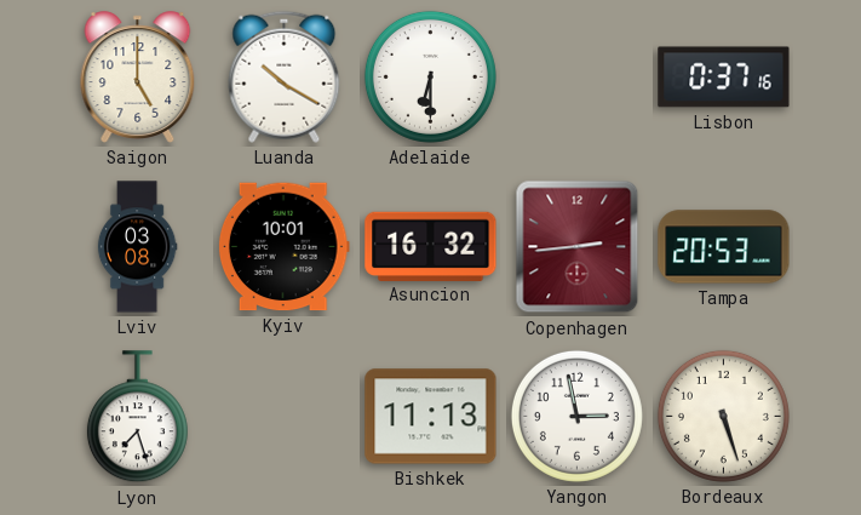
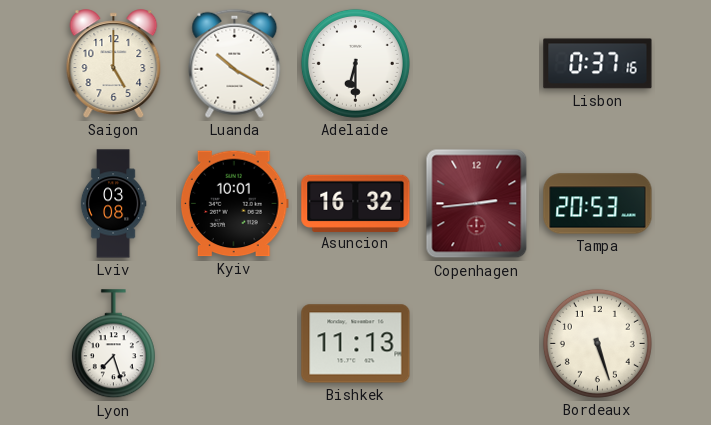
Yangon: 2:58 -> none
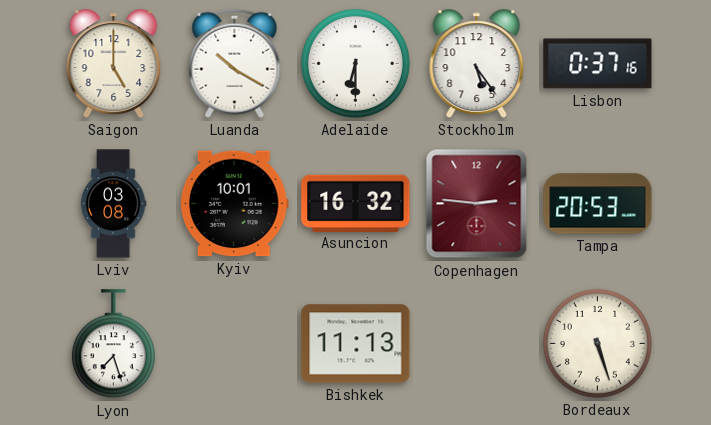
Stockholm: none -> 5:24
Copenhagen: 2:44 -> 2:46
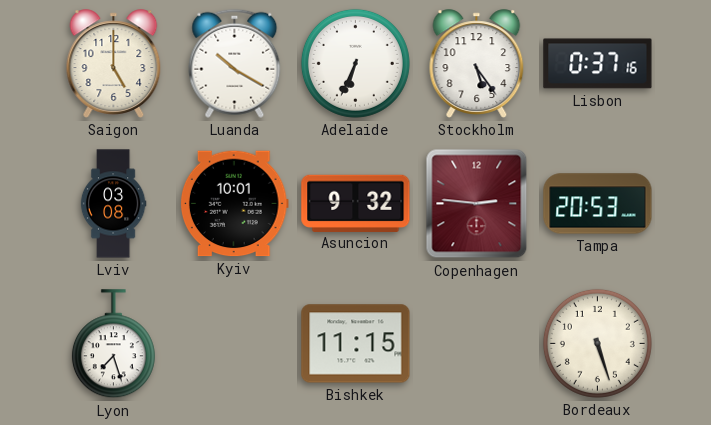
Adelaide: 6:30 -> 6:34
Asuncion: 16:32 -> 9:32
Bishkek: 11:13 -> 11:15
